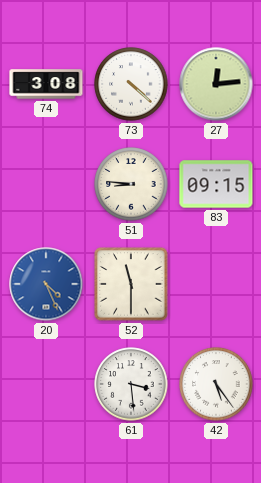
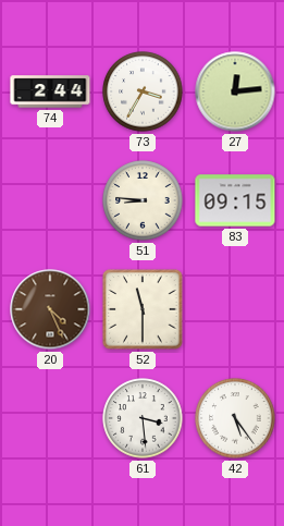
74: 3:08 -> 2:44
73: 4:22 -> 3:35
20 dial: blue -> brown
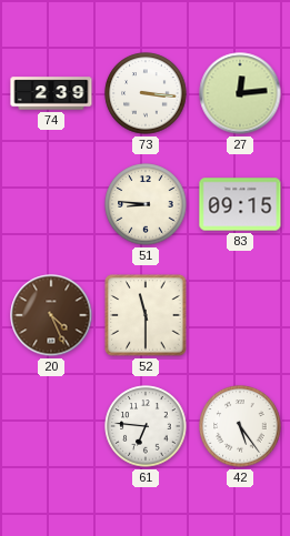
74: 2:44 -> 2:39
73: 3:35 -> 3:16
61: 3:29 -> 6:46
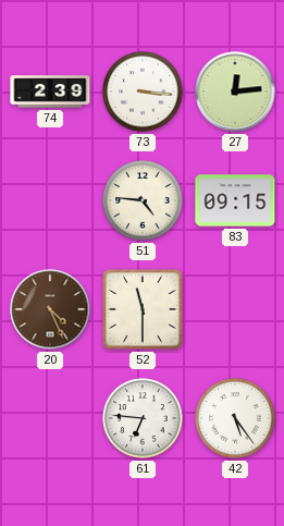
51: 8:46 -> 4:46
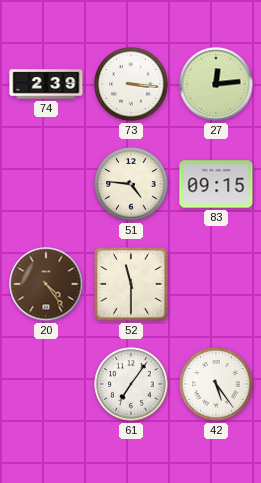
20: 4:26 -> 4:24
61: 6:46 -> 7:06
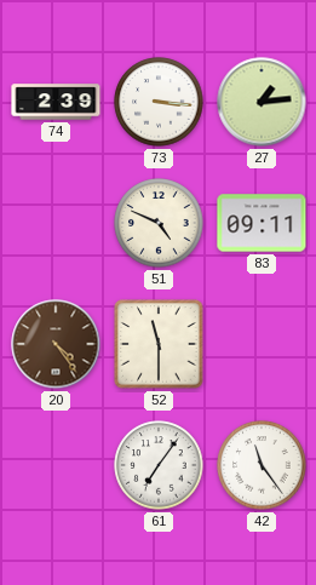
27: 12:14 -> 1:14
51: 4:46 -> 4:49
83: 09:15 -> 09:11
42: 5:24 -> 11:24
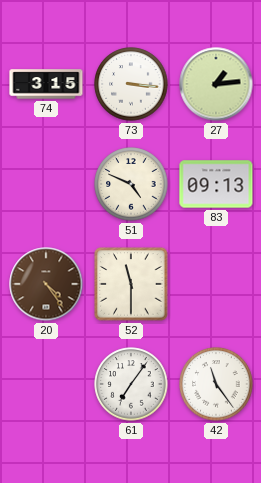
74: 2:39 -> 3:15
83: 09:11 -> 09:13
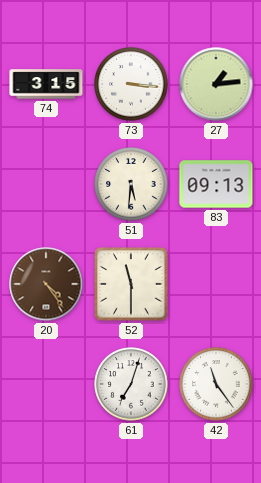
51: 4:49 -> 5:31
61: 7:06 -> 7:03
